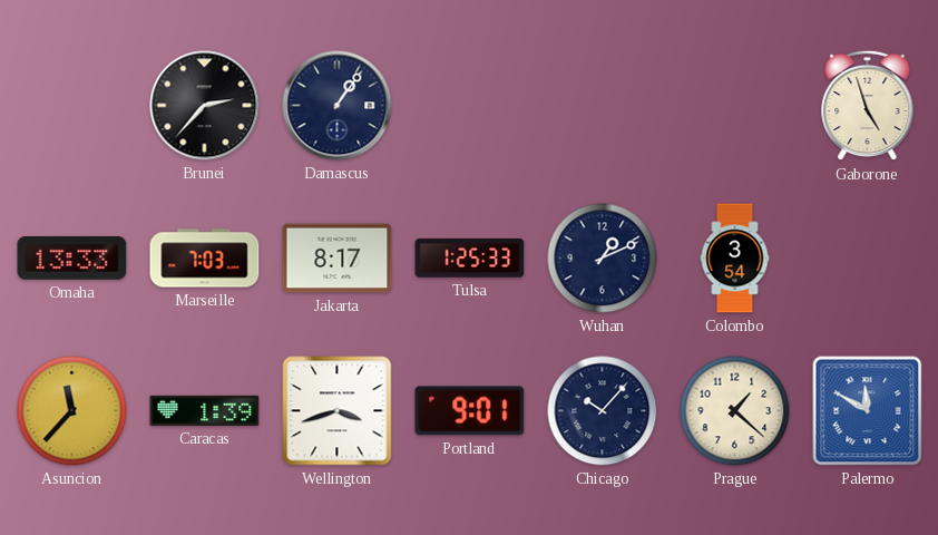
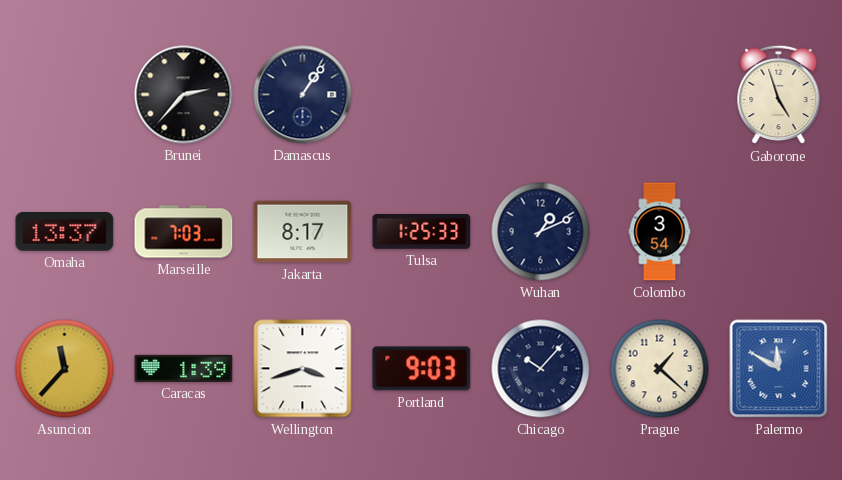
Omaha: 13:33 -> 13:37
Portland: 9:01 -> 9:03
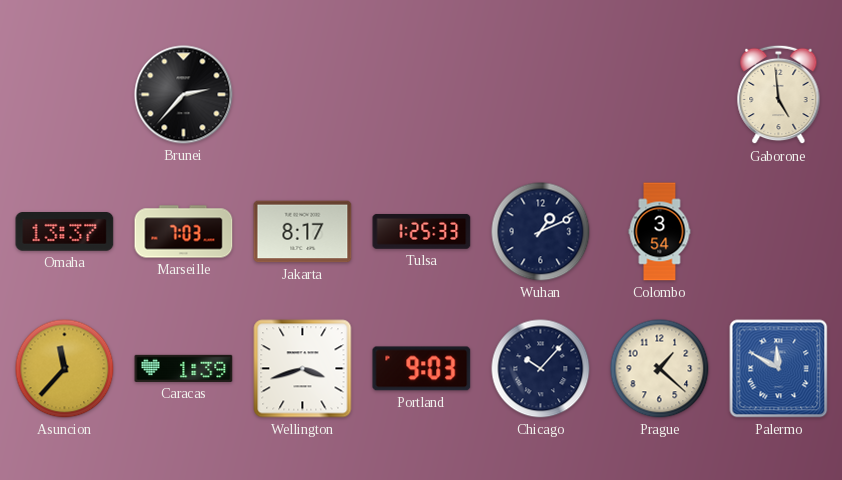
Damascus: 1:06 -> none
Gaborone: 4:57 -> 4:59
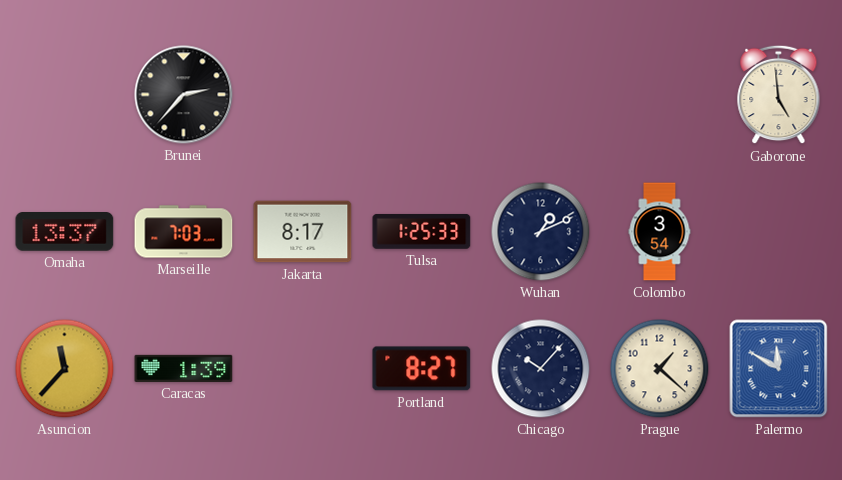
Wellington: 3:42 -> none
Portland: 9:03 -> 8:27
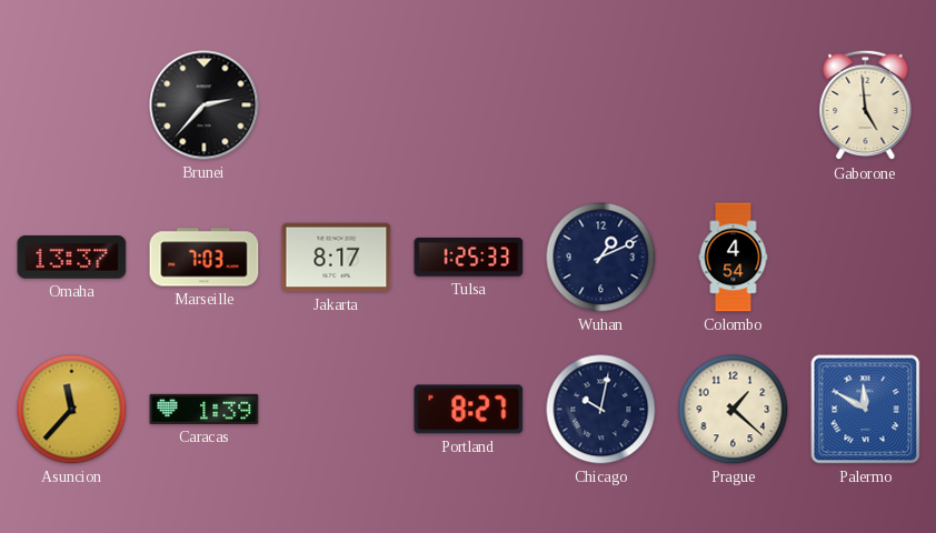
Colombo: 3:54 -> 4:54
Chicago: 10:07 -> 10:02
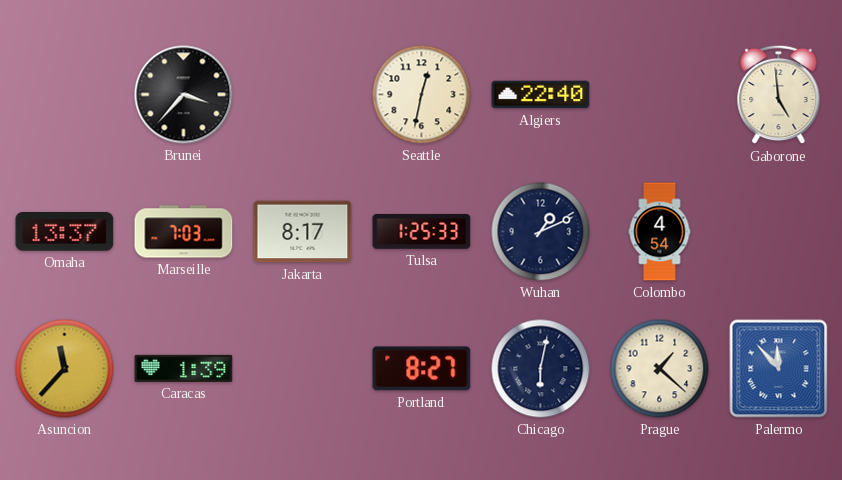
Brunei: 2:37 -> 3:37
Seattle: none -> 12:32
Algiers: none -> 22:40
Chicago: 10:02 -> 6:02
Palermo: 11:50 -> 11:53
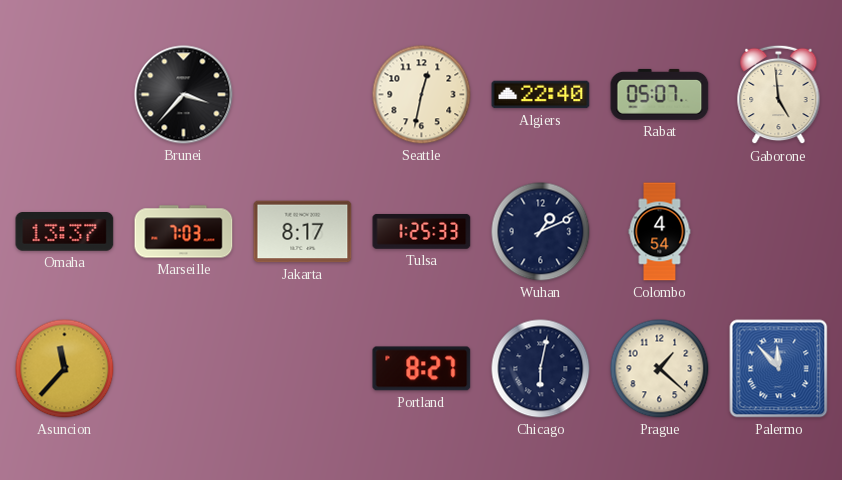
Rabat: none -> 05:07
Caracas: 1:39 -> none
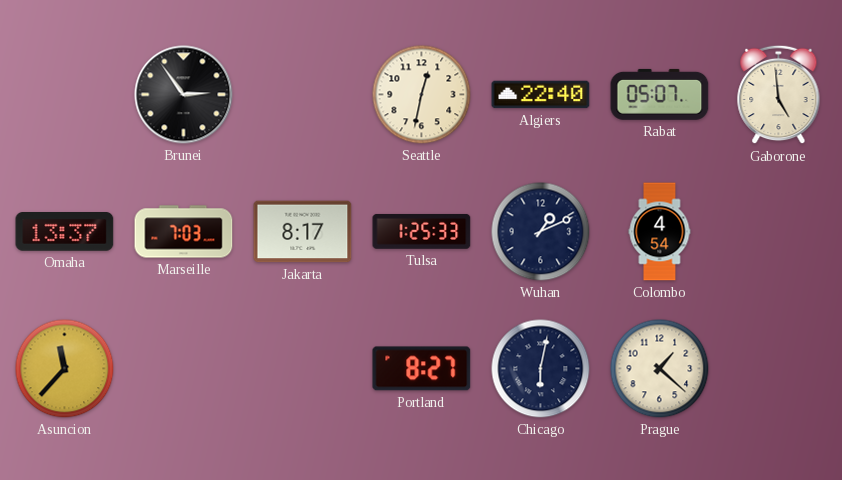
Brunei: 3:37 -> 2:54
Palermo: 11:53 -> none
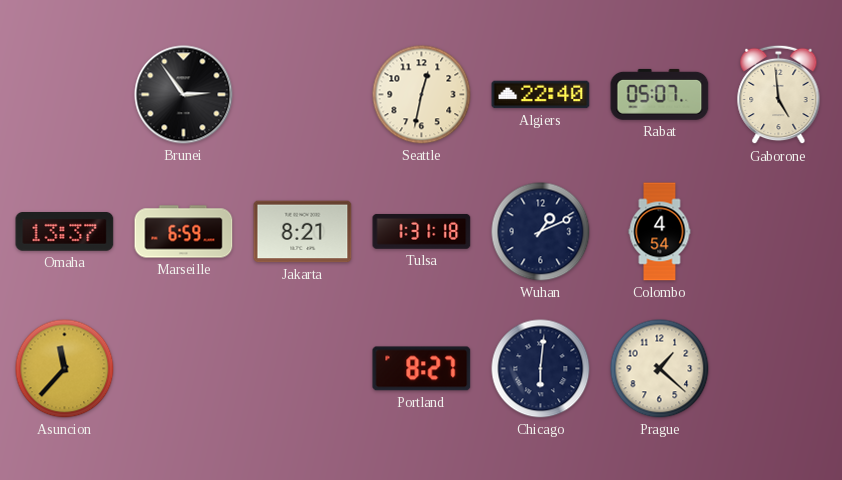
Marseille: 7:03 -> 6:59
Jakarta: 8:17 -> 8:21
Tulsa: 1:25 -> 1:31
Chicago: 6:02 -> 6:01
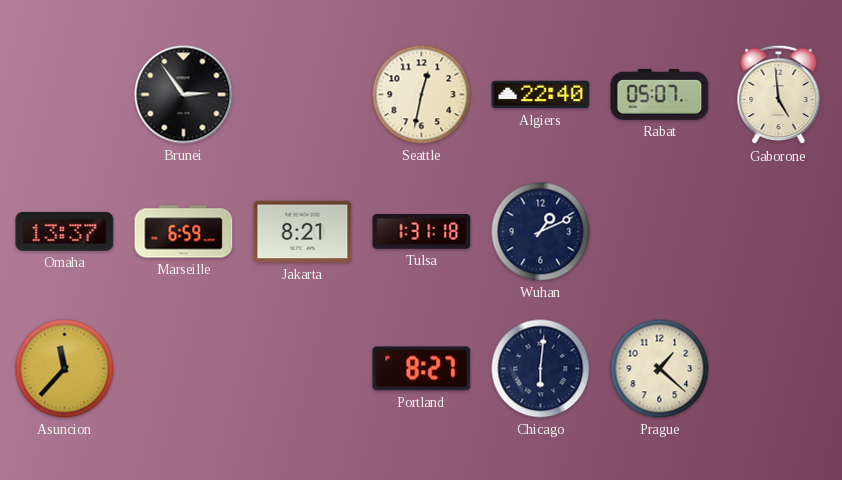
Colombo: 4:54 -> none
